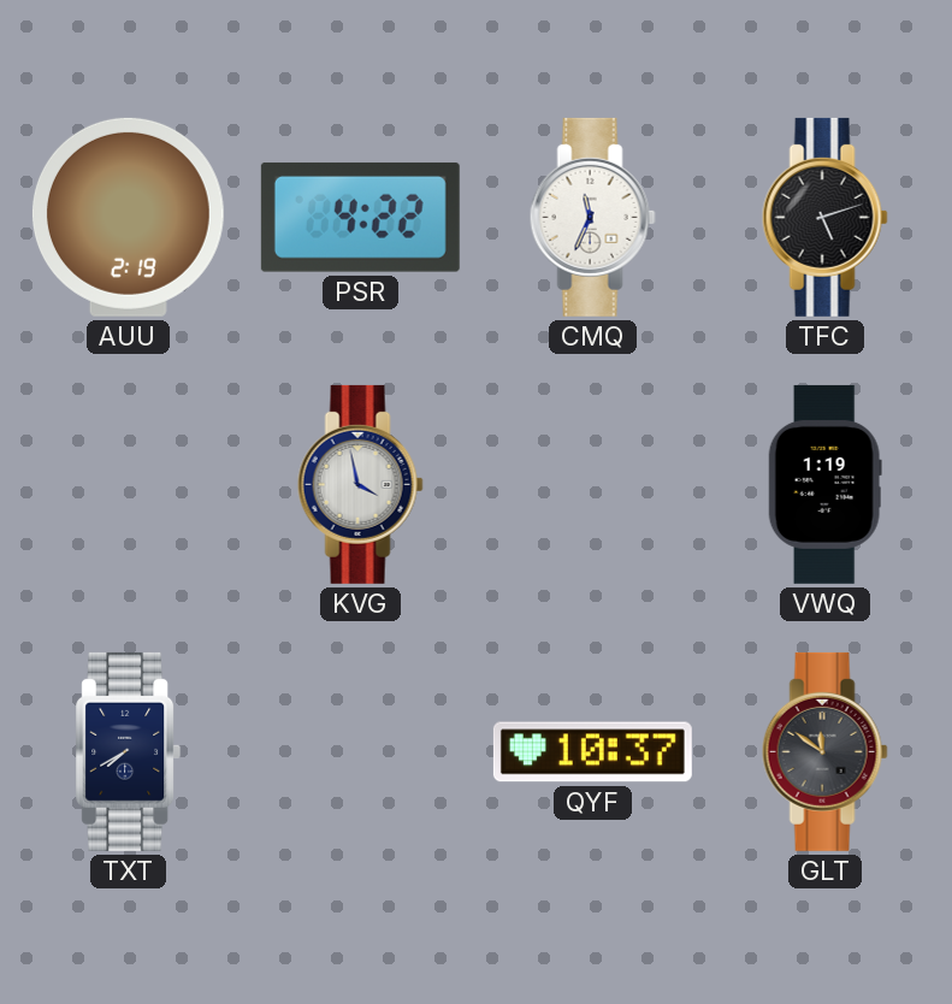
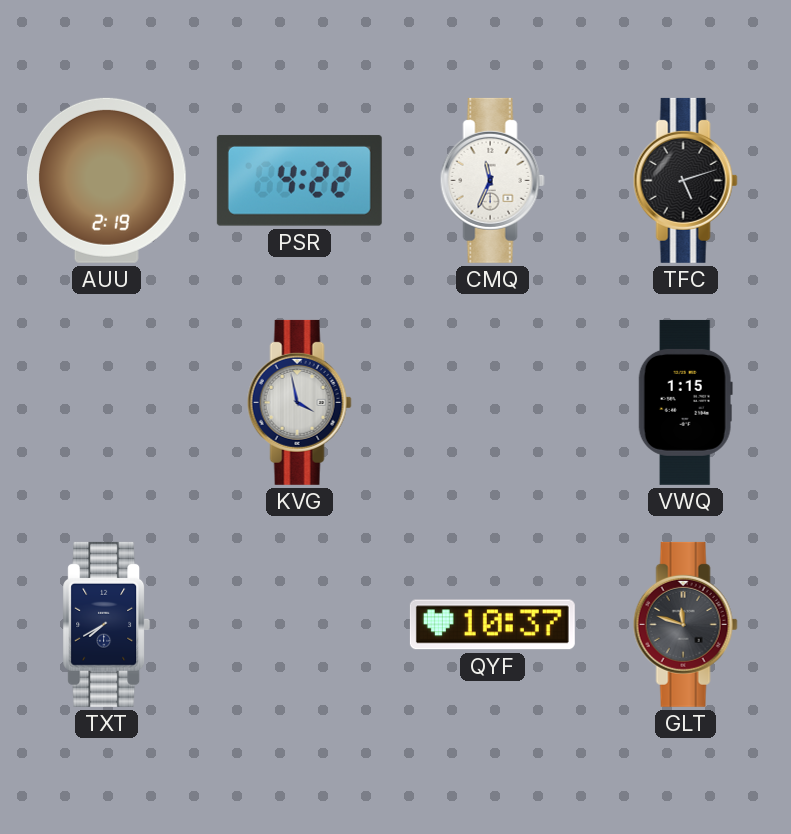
VWQ: 1:19 -> 1:15
GLT: 11:51 -> 11:48
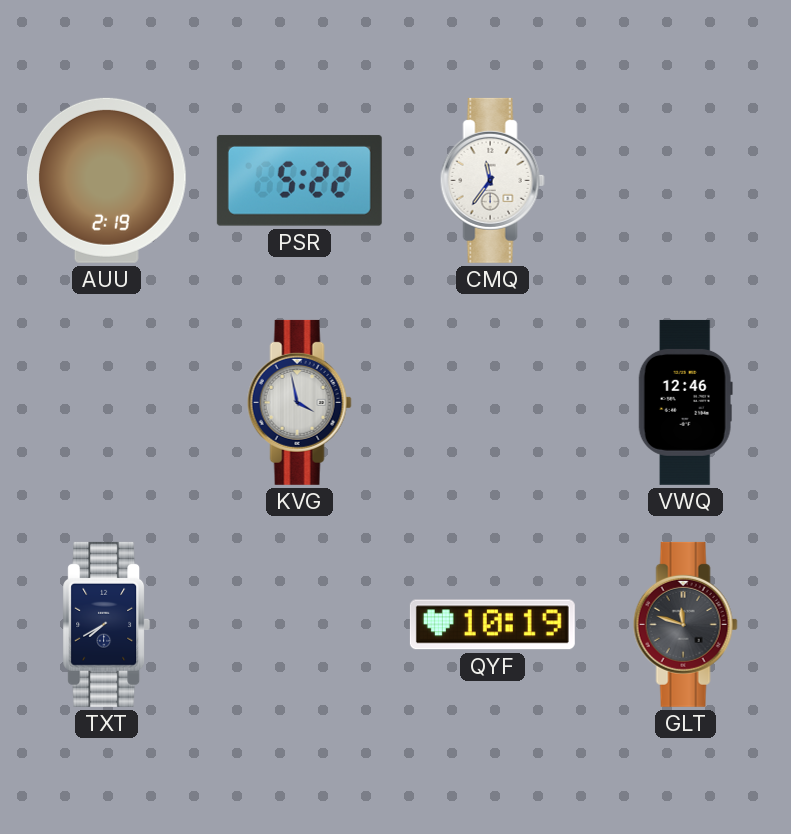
PSR: 4:22 -> 5:22
CMQ: 11:34 -> 11:36
TFC: 5:12 -> none
VWQ: 1:15 -> 12:46
QYF: 10:37 -> 10:19
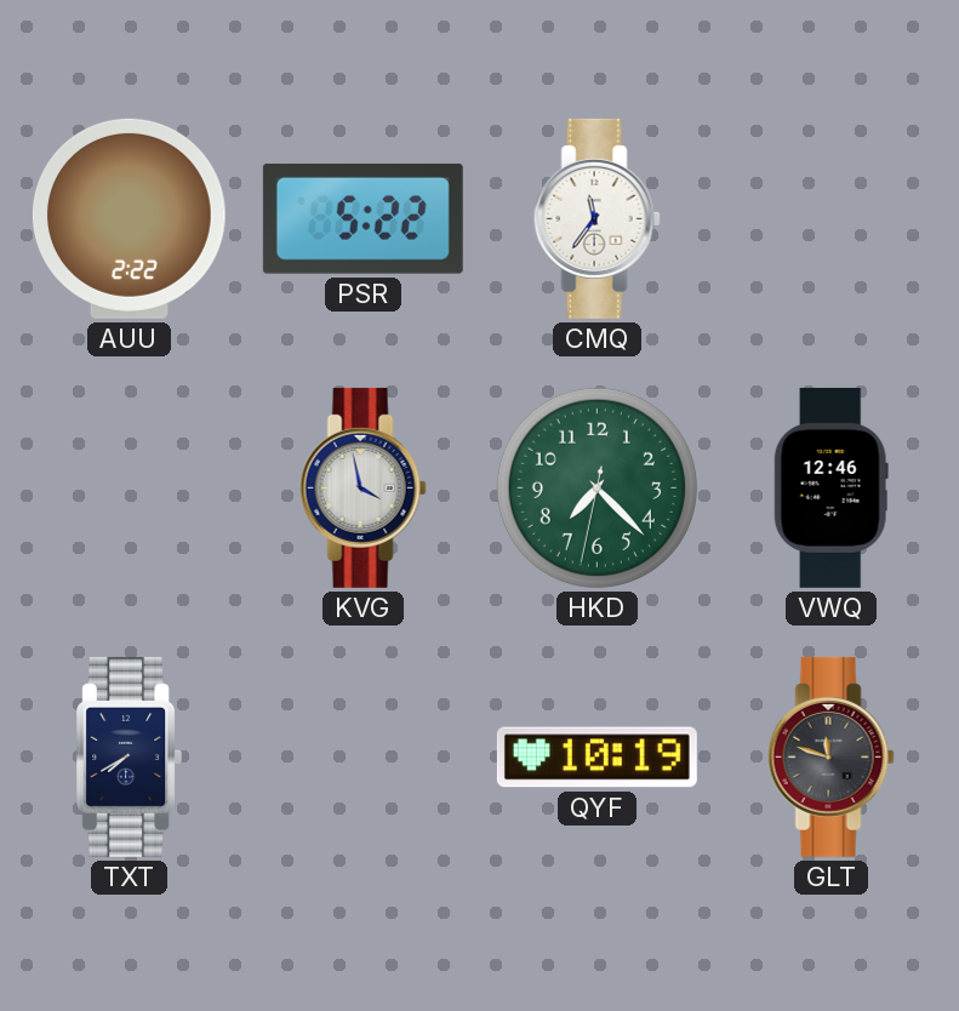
AUU: 2:19 -> 2:22
HKD: none -> 7:22
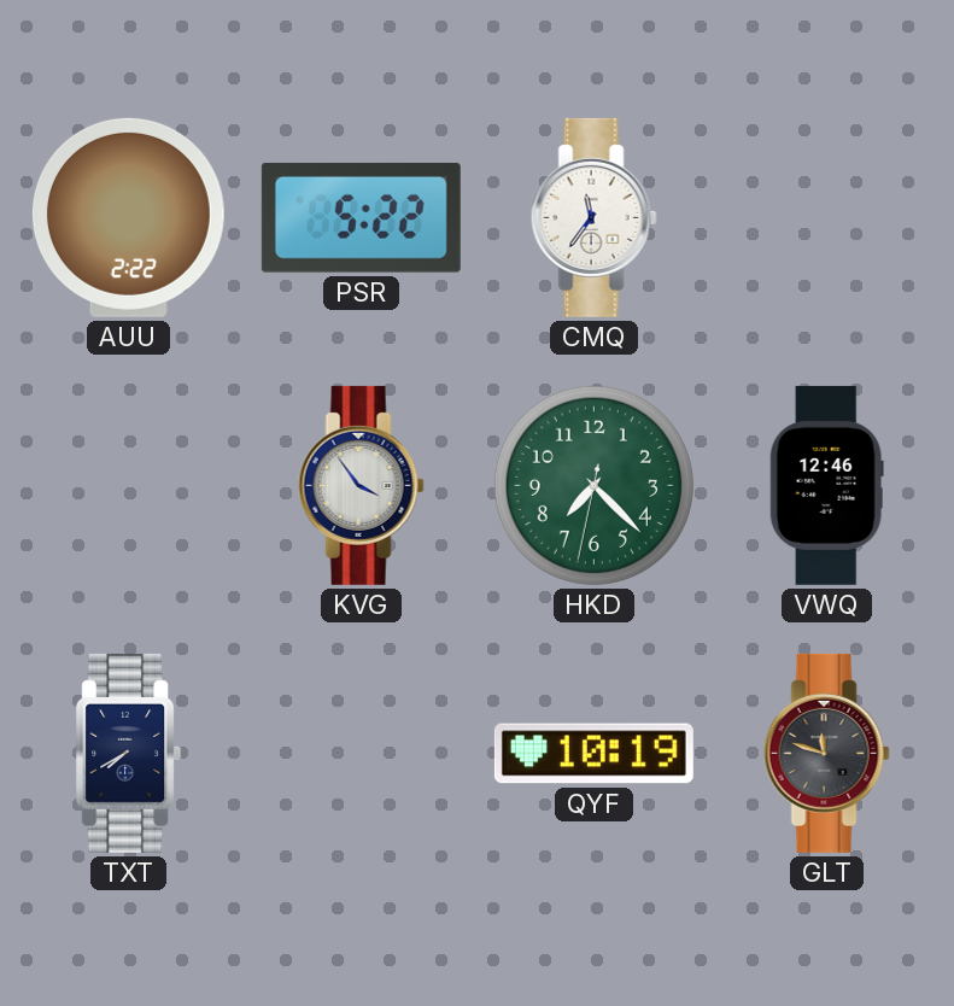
KVG: 3:58 -> 3:54
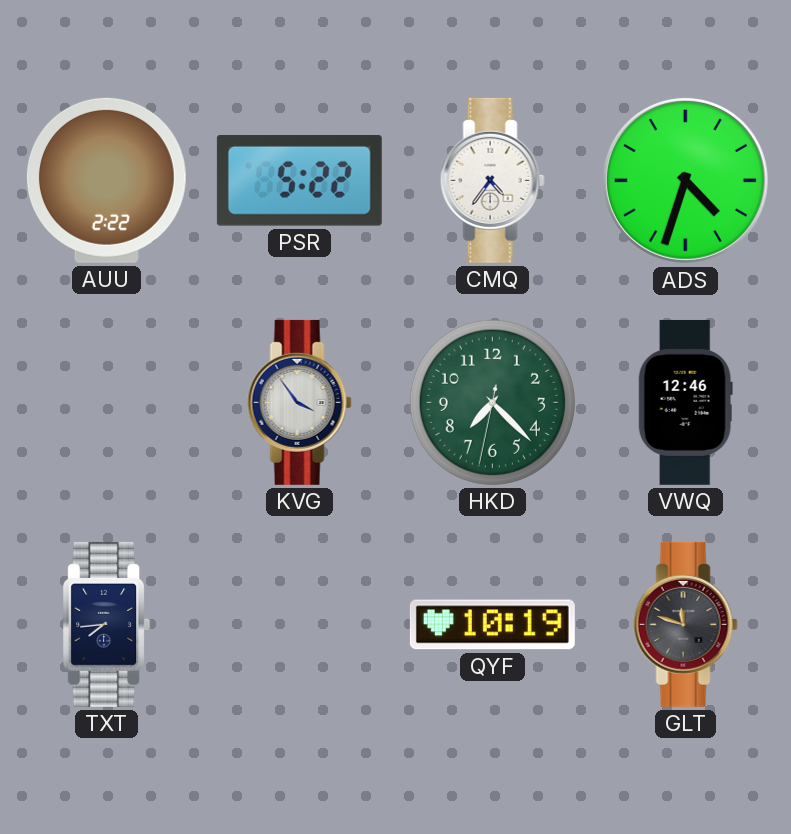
CMQ: 11:36 -> 4:36
ADS: none -> 4:33
TXT: 7:40 -> 7:44
